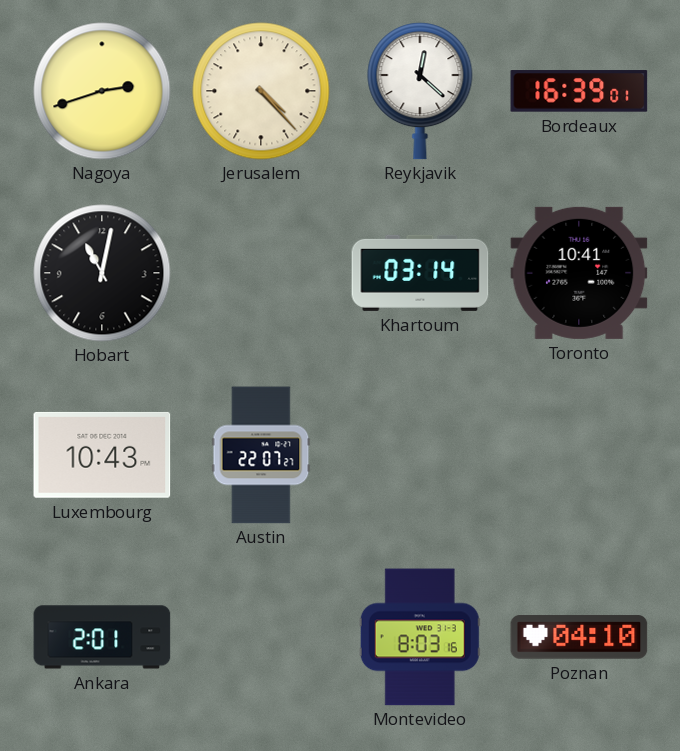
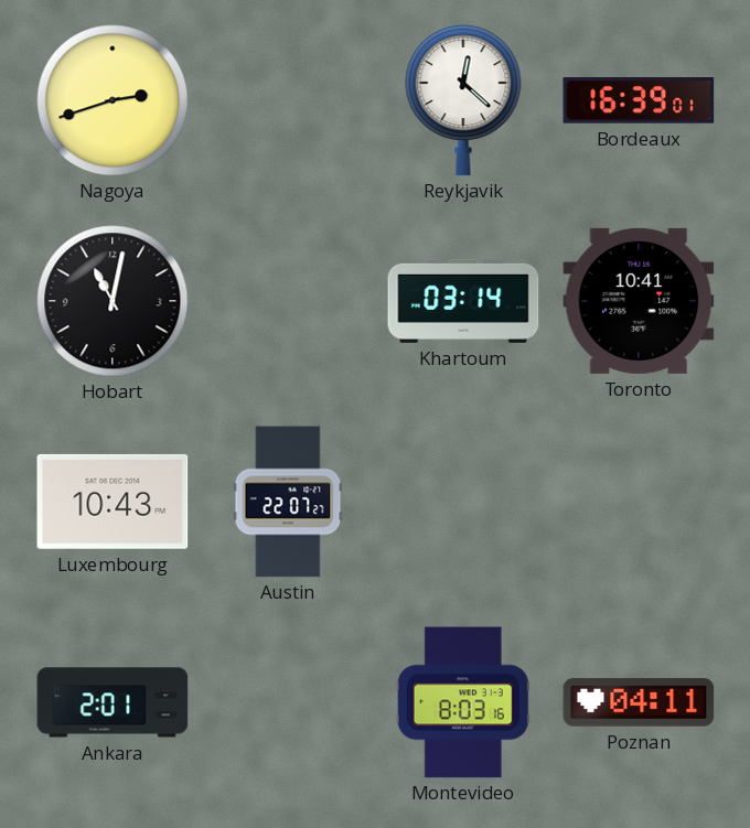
Jerusalem: 4:23 -> none
Poznan: 04:10 -> 04:11
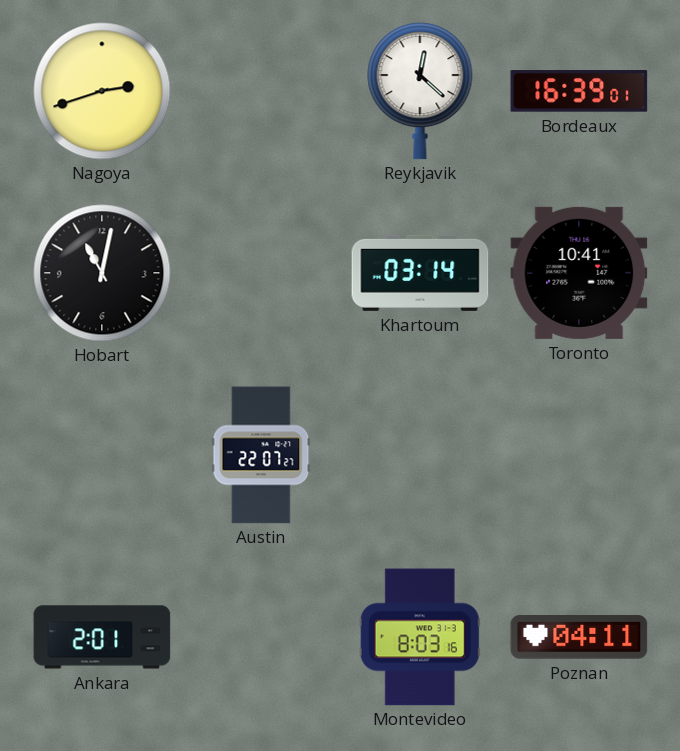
Luxembourg: 10:43 -> none
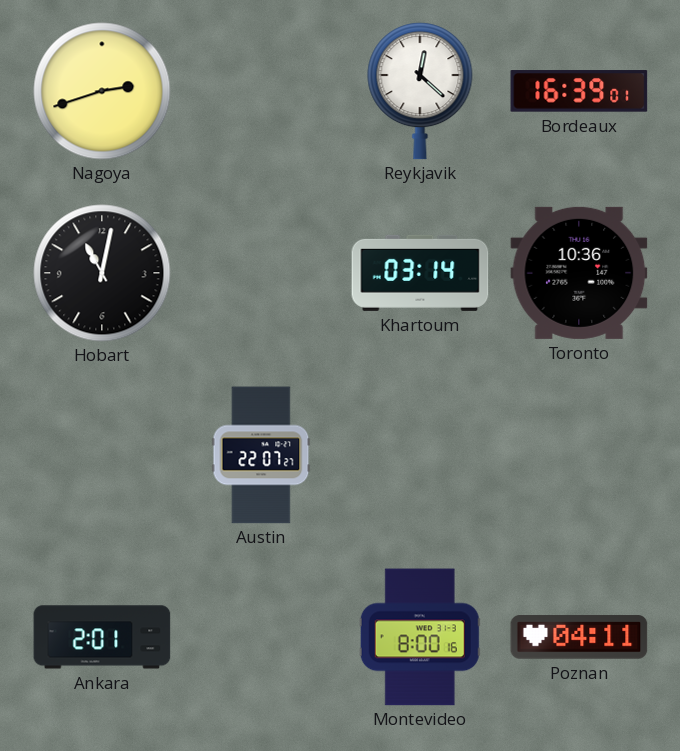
Toronto: 10:41 -> 10:36
Montevideo: 8:03 -> 8:00
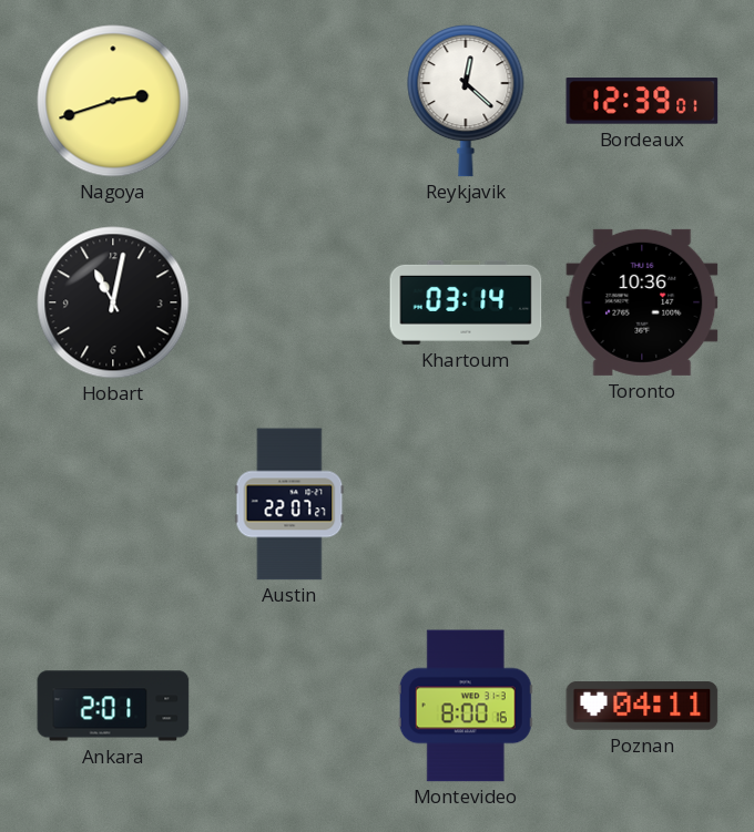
Bordeaux: 16:39 -> 12:39
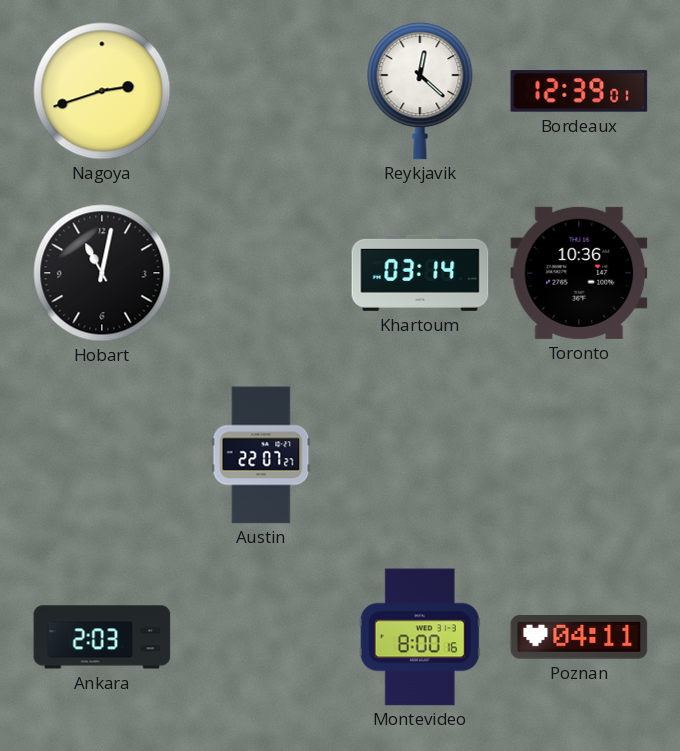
Ankara: 2:01 -> 2:03
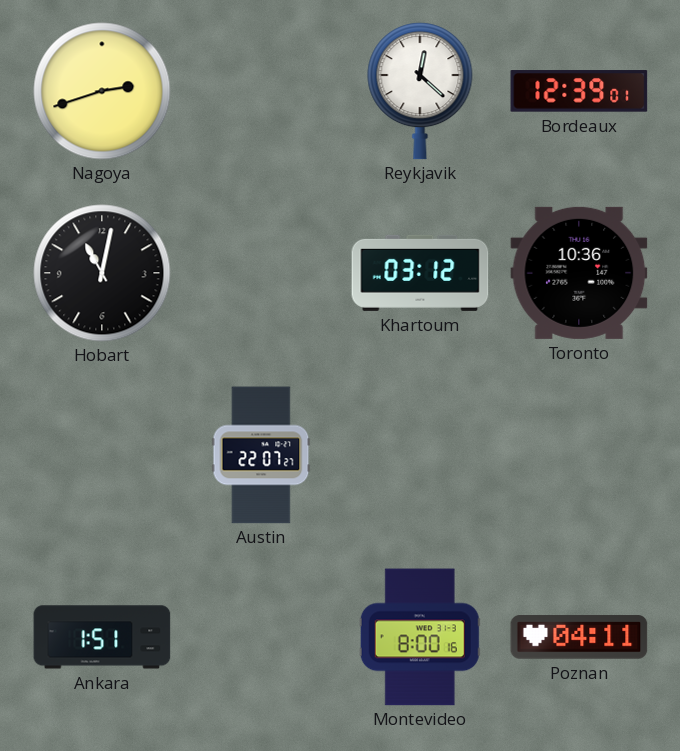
Khartoum: 03:14 -> 03:12
Ankara: 2:03 -> 1:51
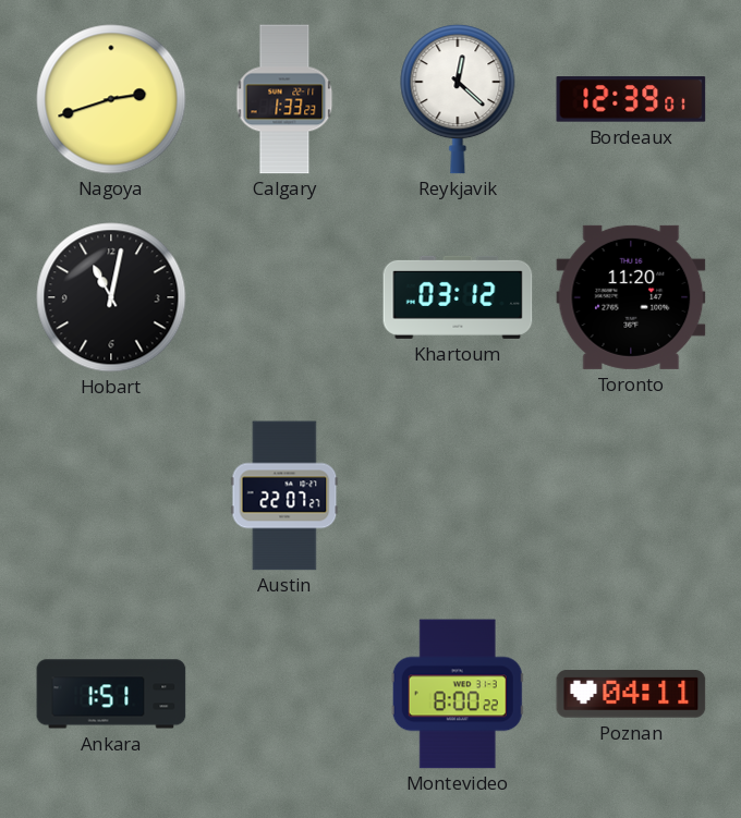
Calgary: none -> 1:33
Toronto: 10:36 -> 11:20
Montevideo: 8:00:16 -> 8:00:22
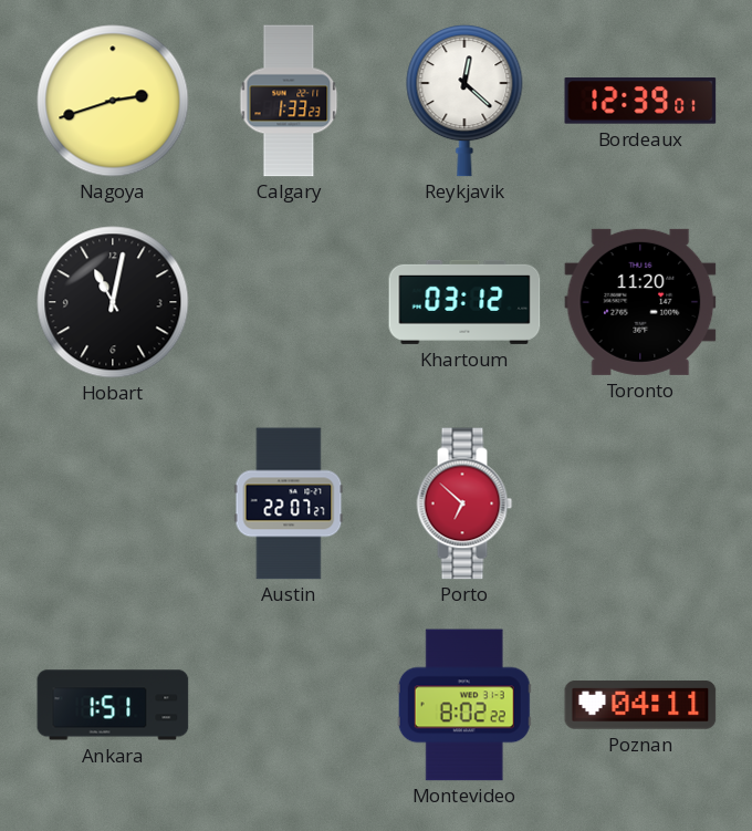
Porto: none -> 6:52
Montevideo: 8:00 -> 8:02
